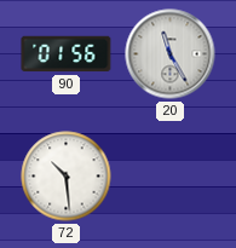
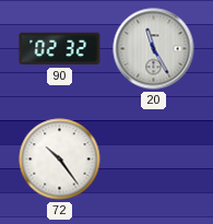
90: 01:56 -> 02:32
72: 10:29 -> 10:24
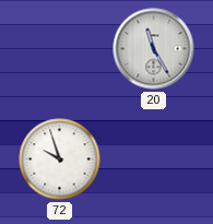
90: 02:32 -> none
72: 10:24 -> 9:57
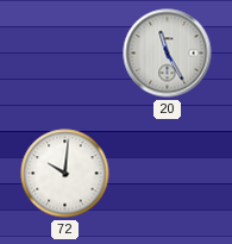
72: 9:57 -> 10:01
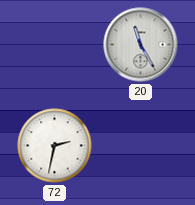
72: 10:01 -> 2:32
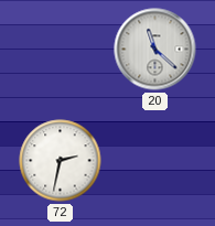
20: 11:25 -> 11:22
